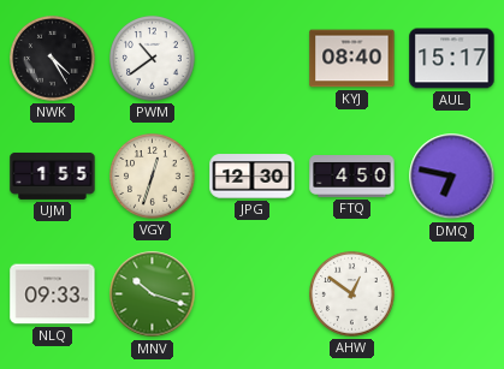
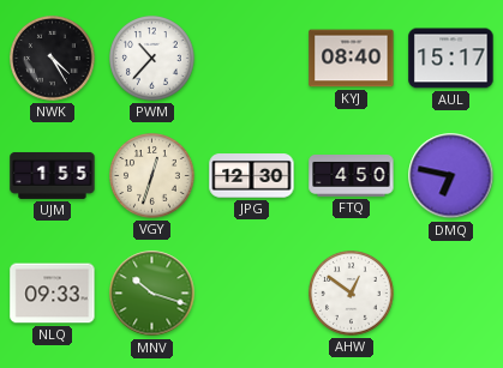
PWM: 10:39 -> 10:37
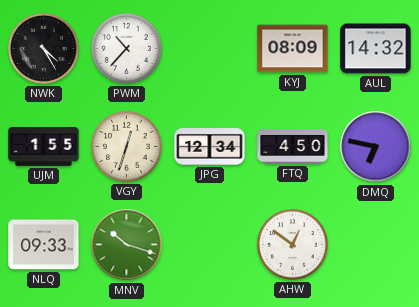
KYJ: 08:40 -> 08:09
AUL: 15:17 -> 14:32
JPG: 12:30 -> 12:34
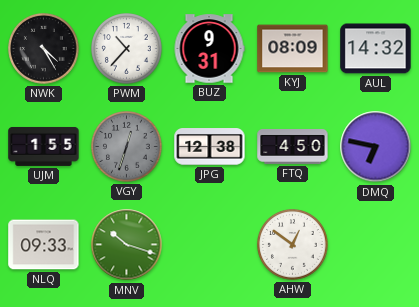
BUZ: none -> 9:31
VGY dial: cream -> grey
JPG: 12:34 -> 12:38
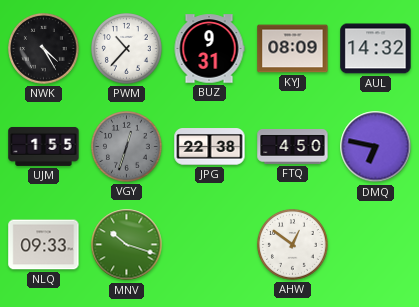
JPG: 12:38 -> 22:38
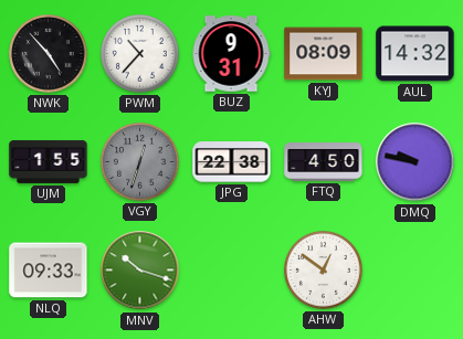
NWK: 4:25 -> 4:53
DMQ: 6:47 -> 9:47
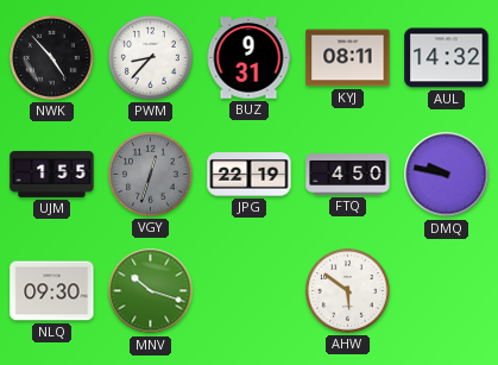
PWM: 10:37 -> 8:37
KYJ: 08:09 -> 08:11
JPG: 22:38 -> 22:19
NLQ: 09:33 -> 09:30
AHW: 12:51 -> 5:51
